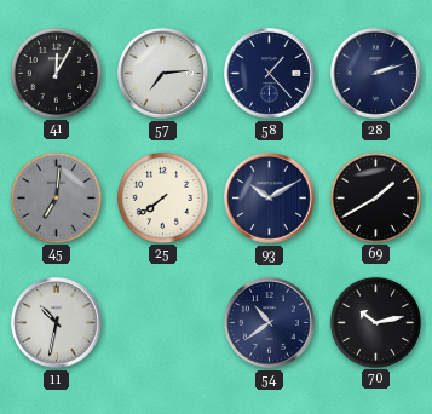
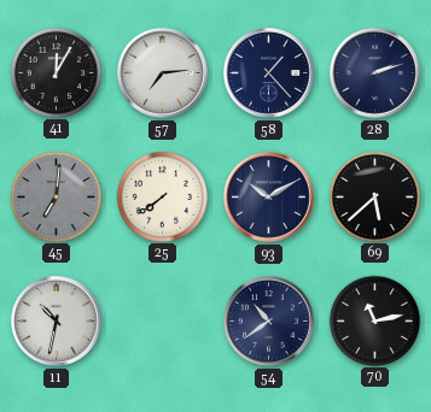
69: 1:40 -> 5:38
70: 10:13 -> 11:13
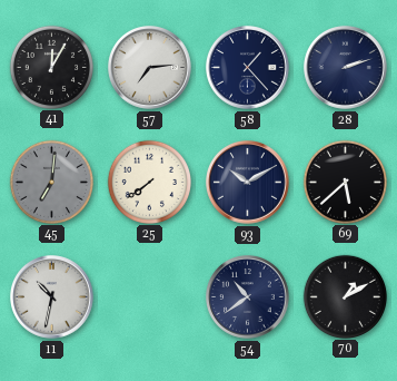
70: 11:13 -> 1:10
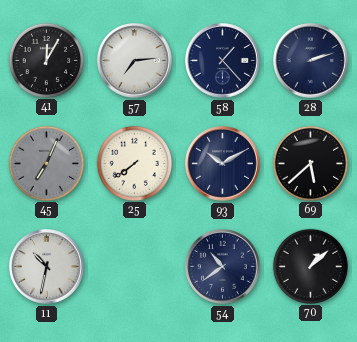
45: 7:01 -> 7:04
70: 1:10 -> 1:08
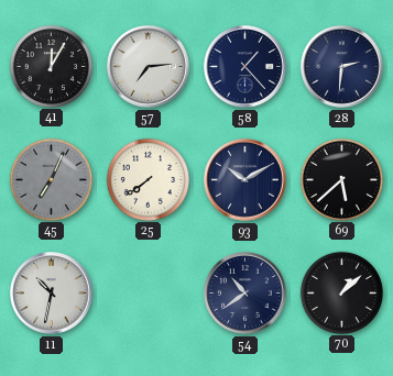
28: 2:12 -> 2:31
